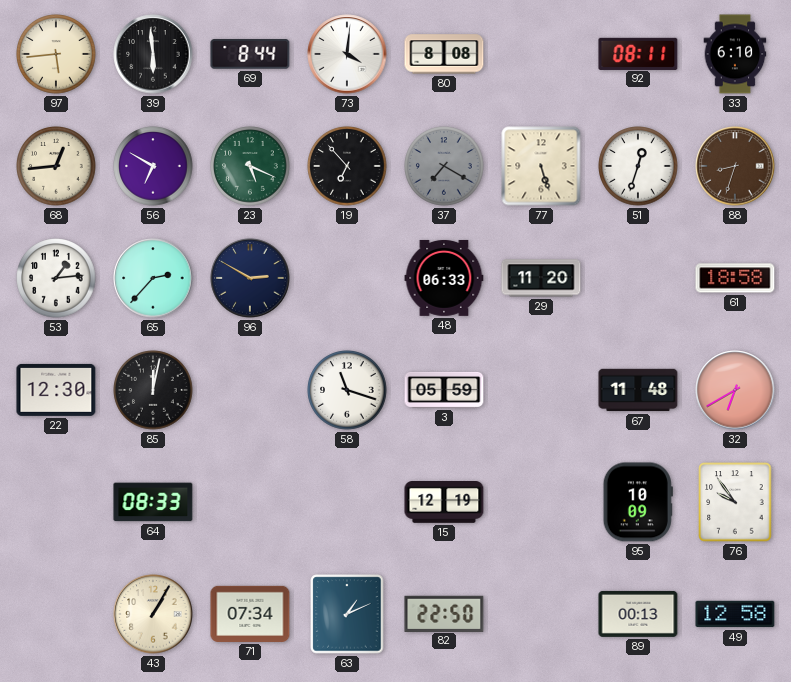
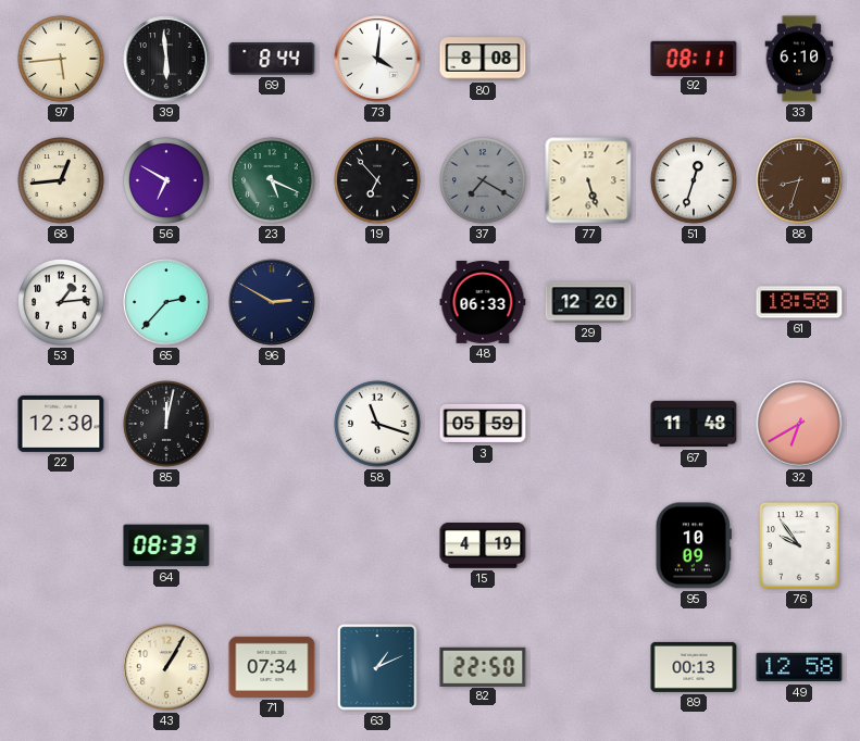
29: 11:20 -> 12:20
15: 12:19 -> 4:19
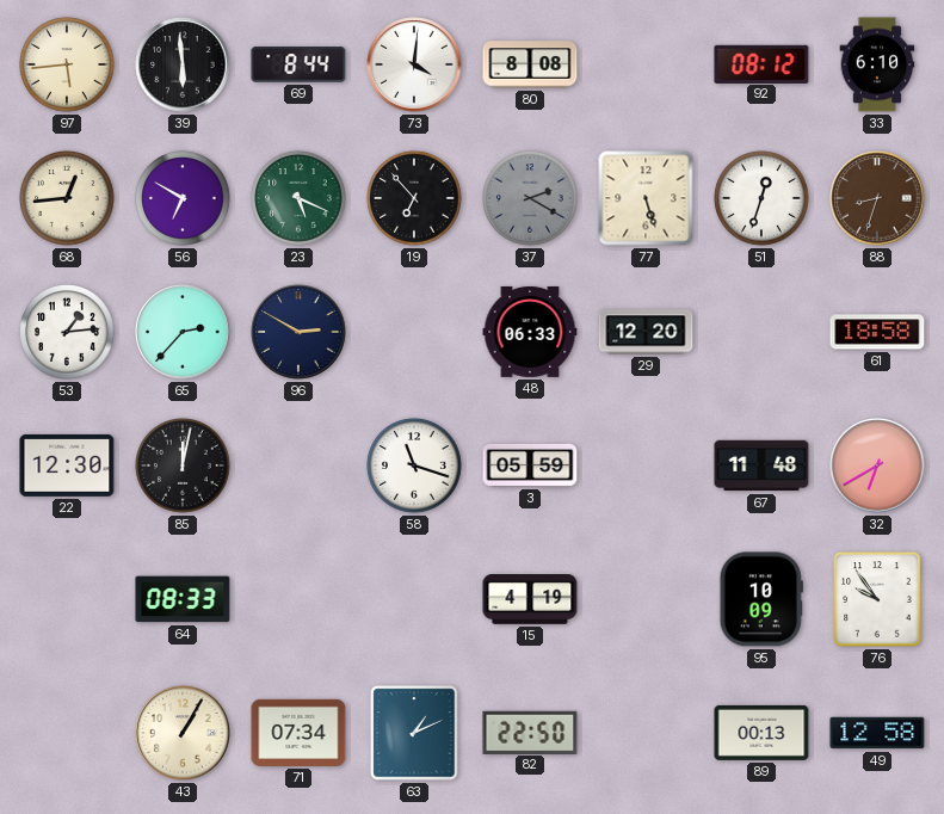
92: 08:11 -> 08:12
37: 7:20 -> 2:20
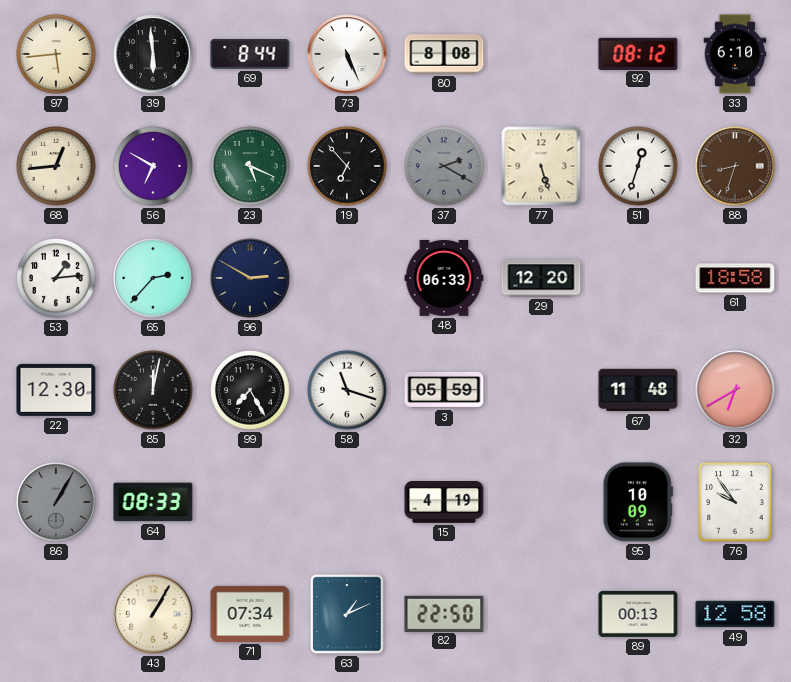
73: 4:01 -> 5:26
99: none -> 7:25
86: none -> 1:05
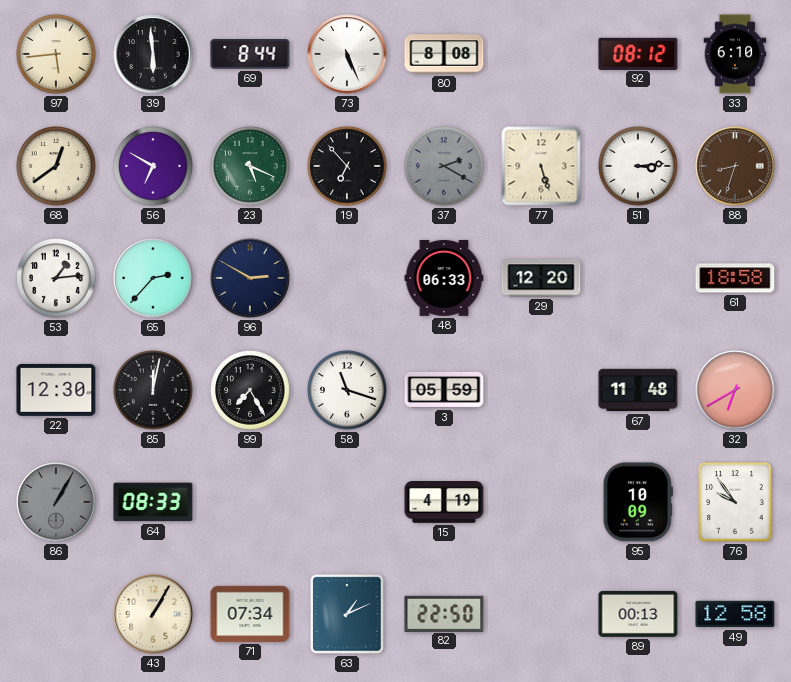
68: 12:44 -> 12:39
51: 12:33 -> 3:14
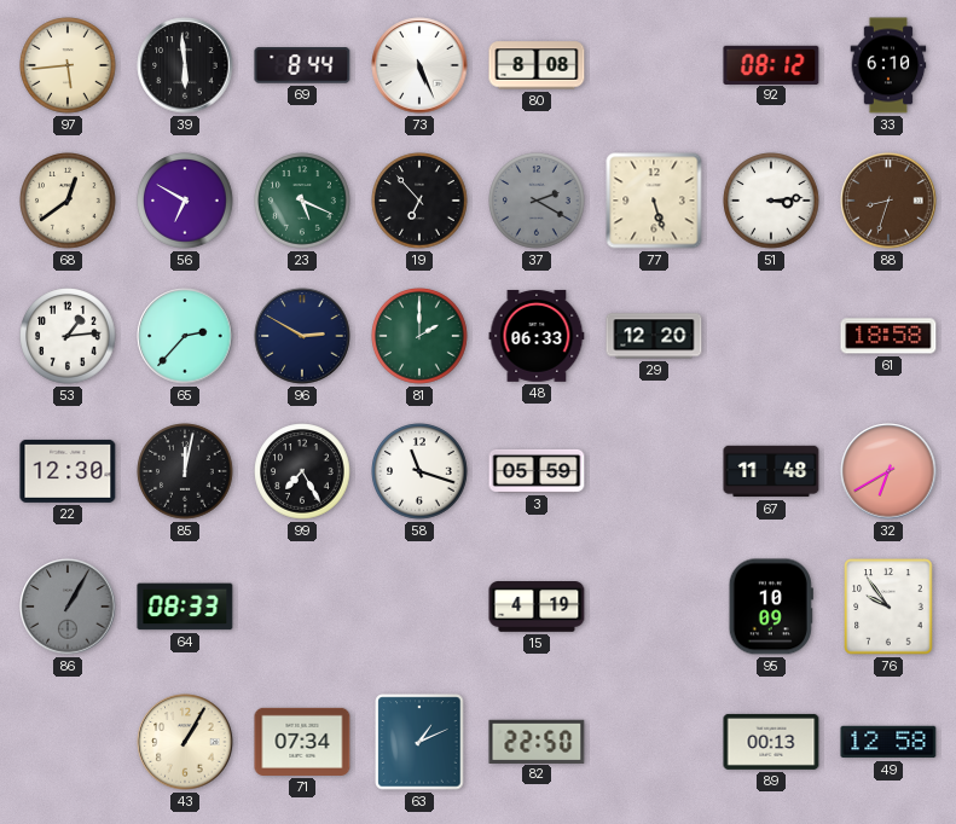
81: none -> 2:00
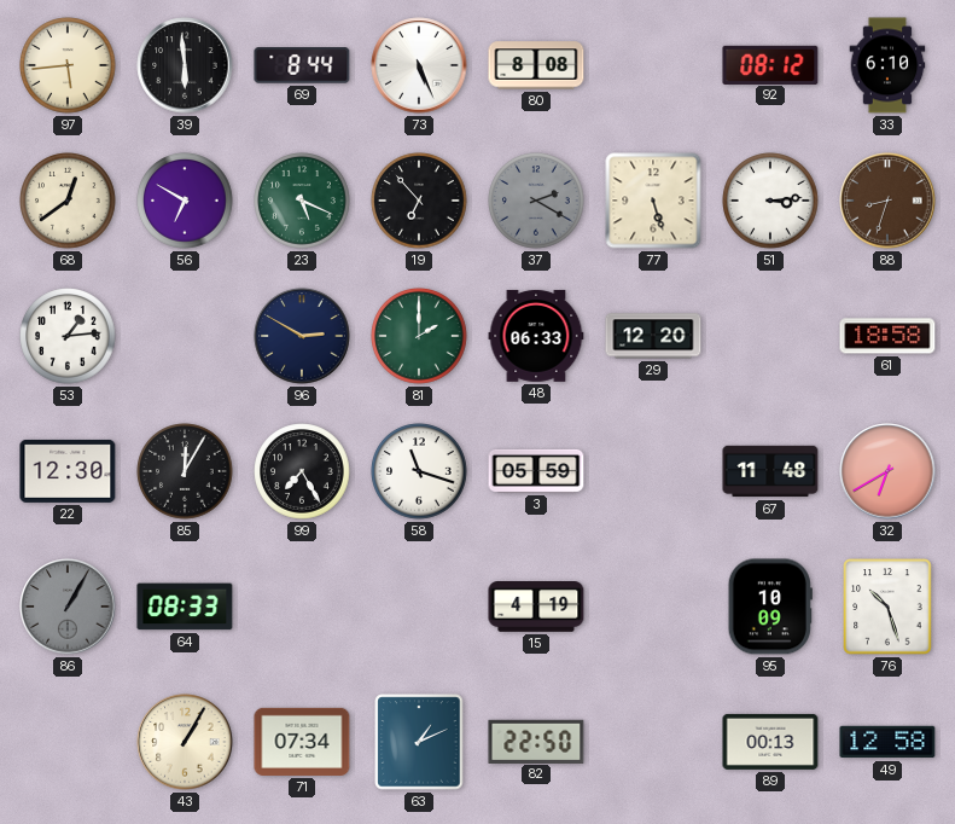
65: 2:37 -> none
85: 12:02 -> 12:05
76: 9:54 -> 10:27
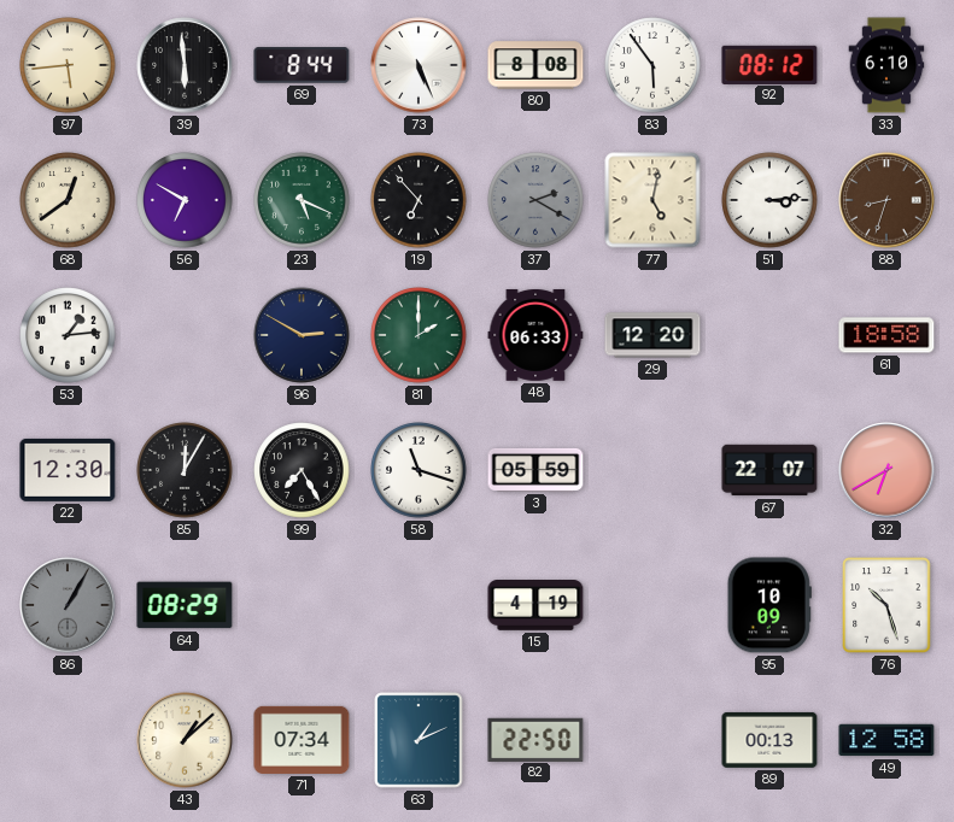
83: none -> 5:54
77: 5:27 -> 5:02
67: 11:48 -> 22:07
64: 08:33 -> 08:29
43: 1:05 -> 1:08
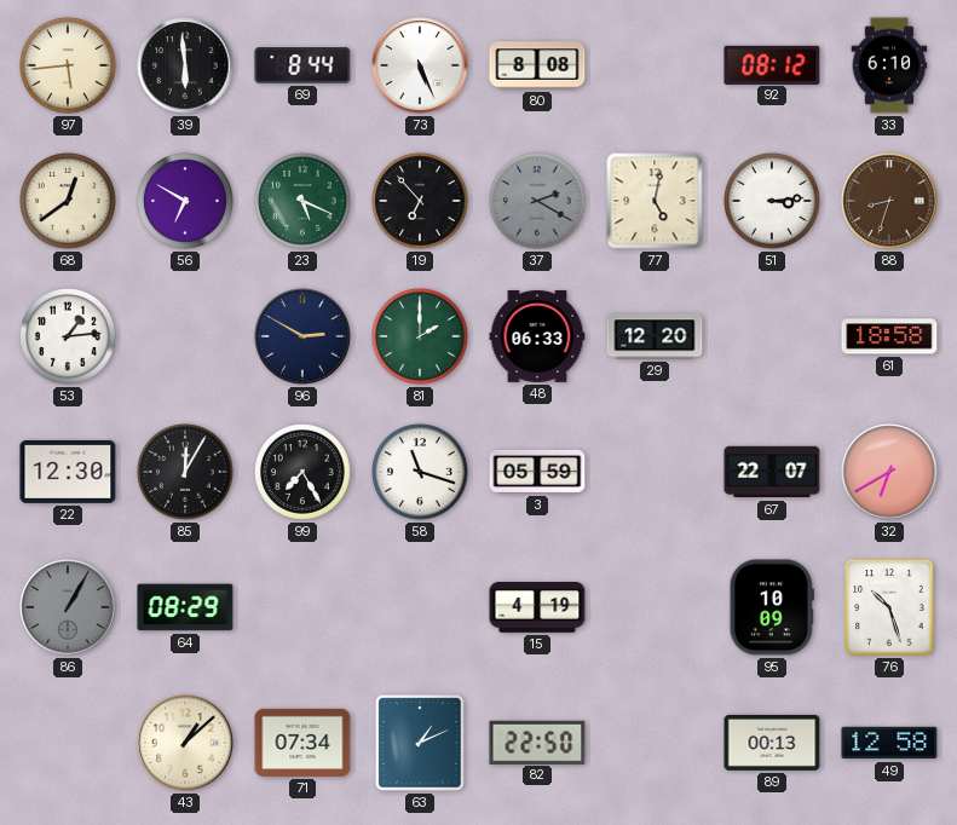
83: 5:54 -> none
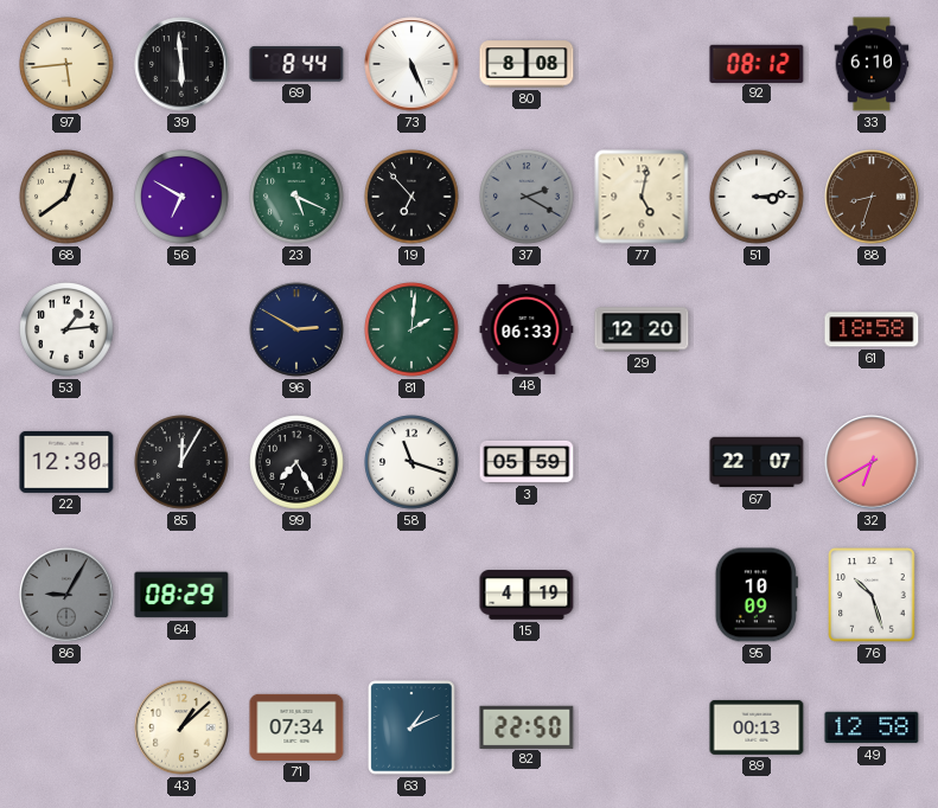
81: 2:00 -> 2:01
86: 1:05 -> 9:05
